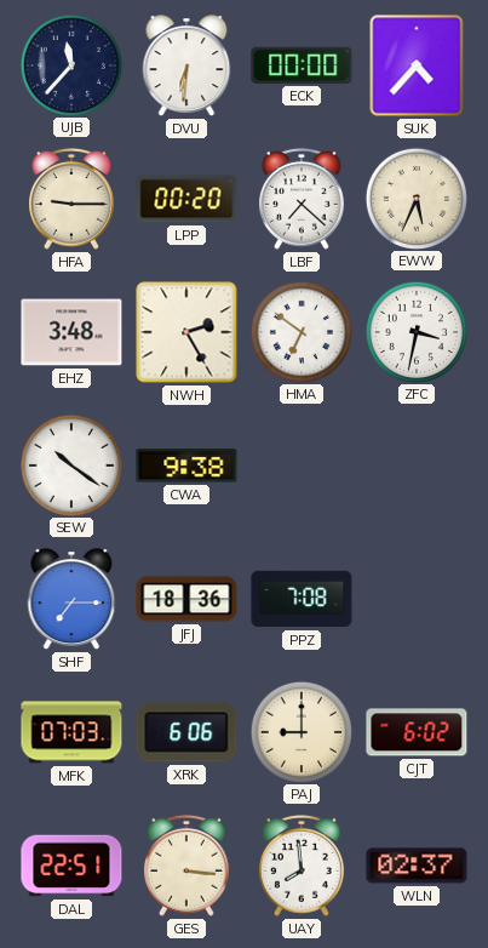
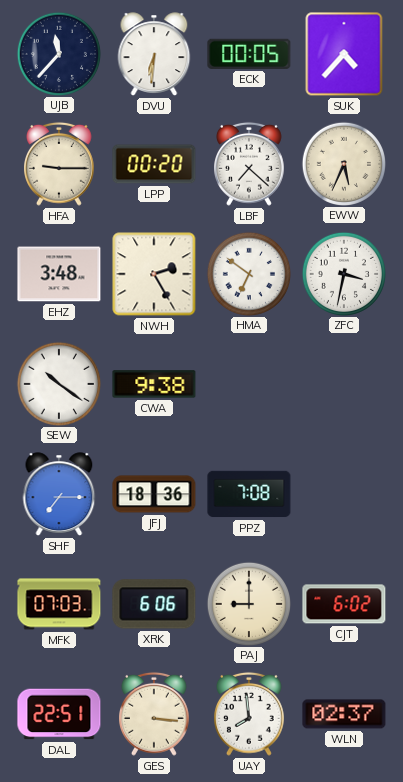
ECK: 00:00 -> 00:05
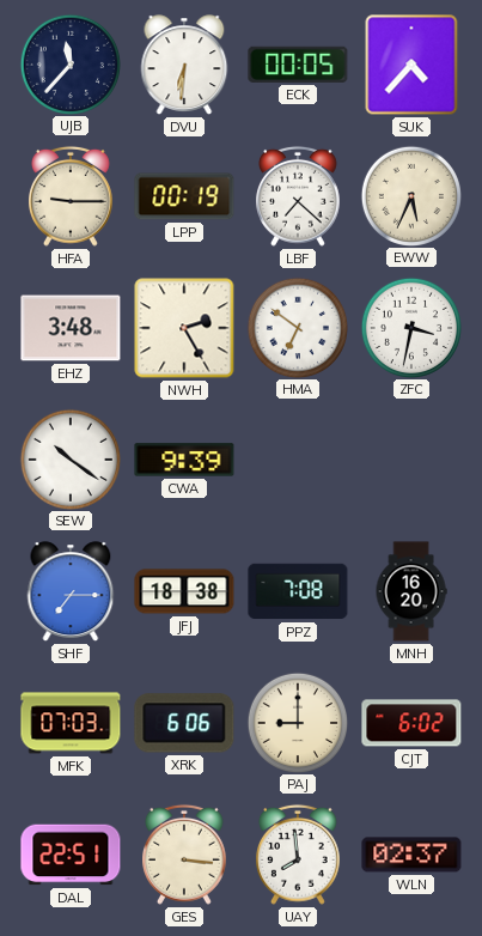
LPP: 00:20 -> 00:19
CWA: 9:38 -> 9:39
JFJ: 18:36 -> 18:38
MNH: none -> 16:20
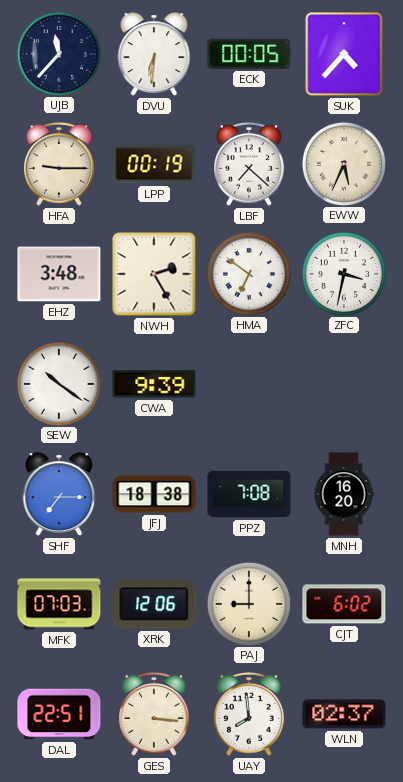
XRK: 6:06 -> 12:06
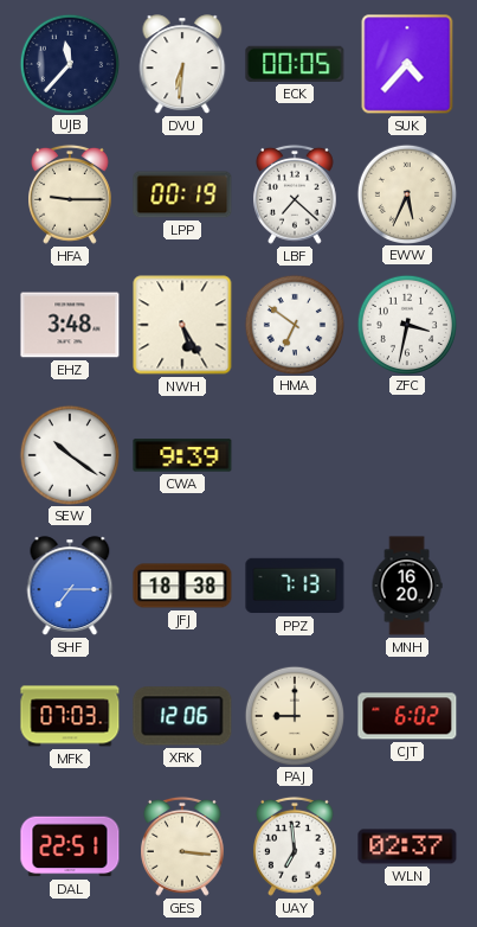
NWH: 2:25 -> 5:25
PPZ: 7:08 -> 7:13
UAY: 7:59 -> 6:59
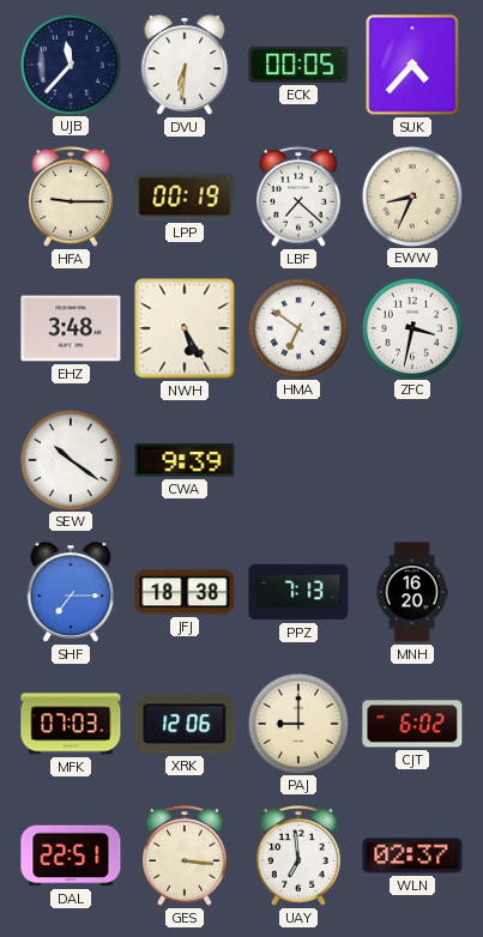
EWW: 5:34 -> 8:34
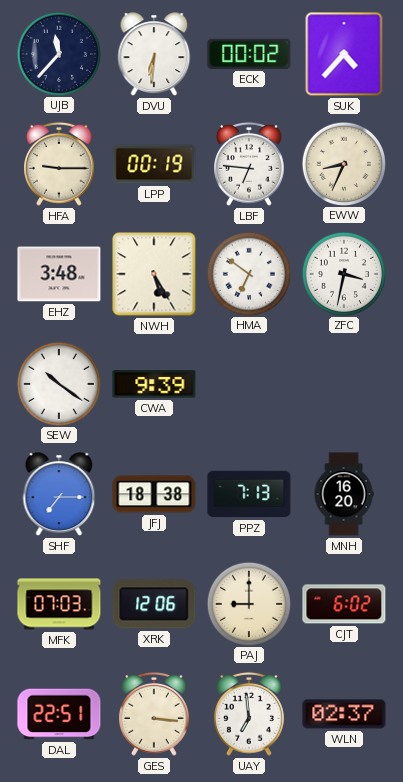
ECK: 00:05 -> 00:02
LBF: 7:22 -> 6:46
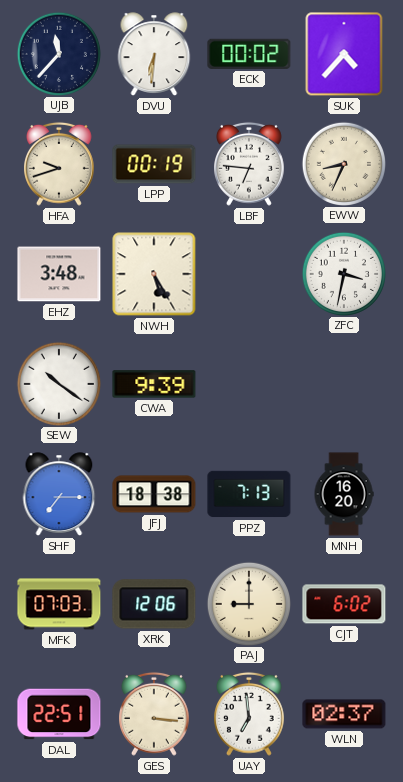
HFA: 9:15 -> 9:42
HMA: 6:51 -> none
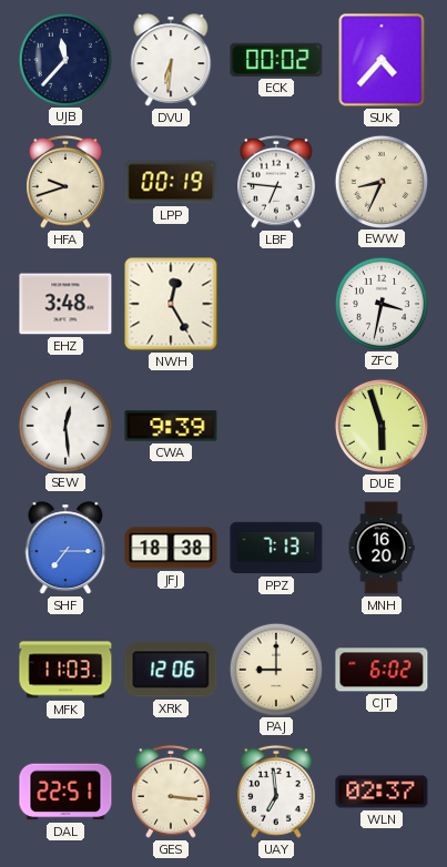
NWH: 5:25 -> 12:25
SEW: 10:21 -> 12:29
DUE: none -> 5:57
MFK: 07:03 -> 11:03
